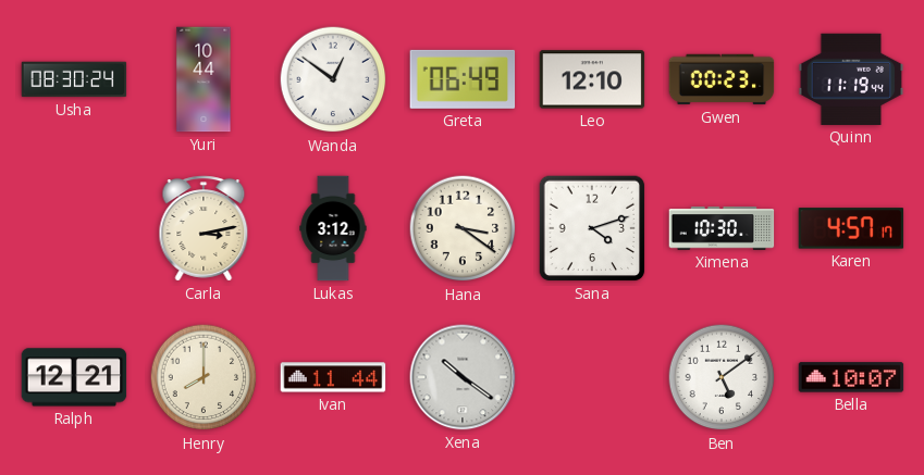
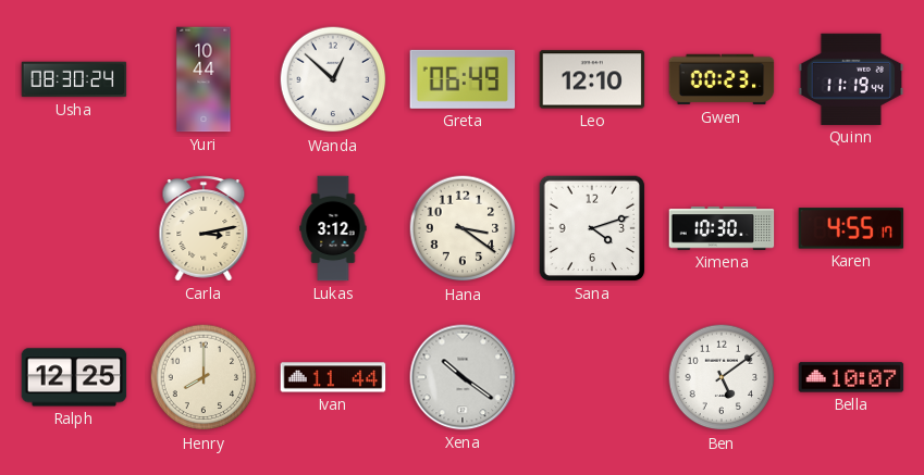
Wanda: 12:51 -> 12:52
Karen: 4:57 -> 4:55
Ralph: 12:21 -> 12:25
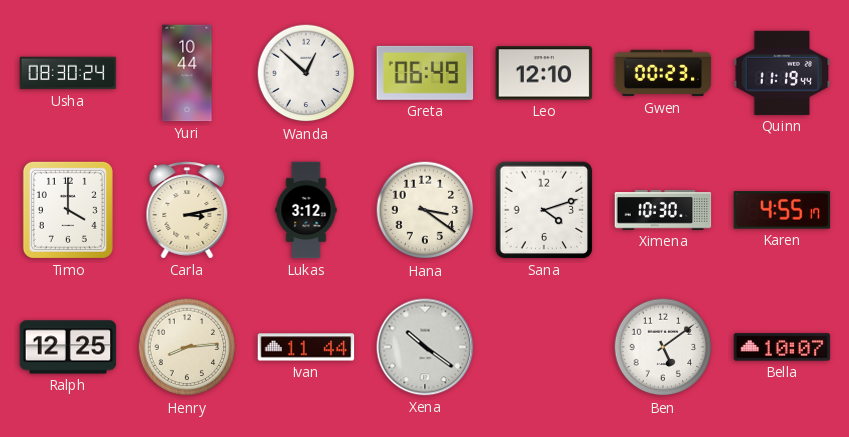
Timo: none -> 4:00
Henry: 8:00 -> 8:14
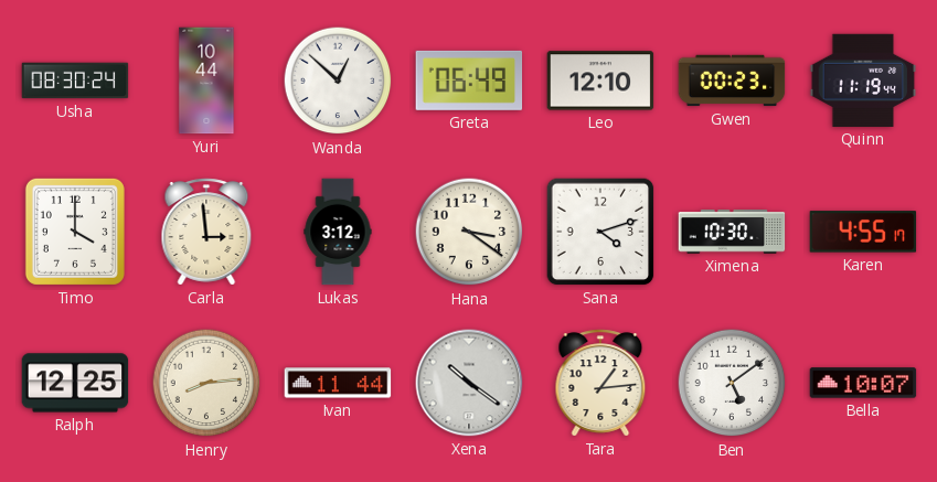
Carla: 3:13 -> 2:59
Tara: none -> 1:14
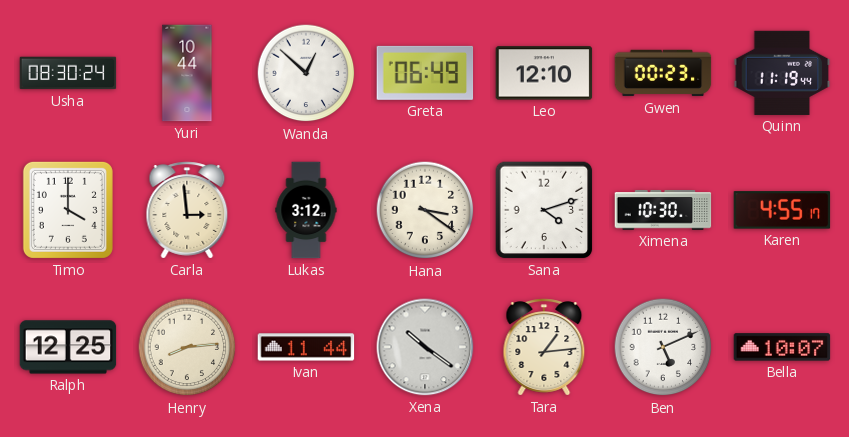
Ben: 5:09 -> 5:11
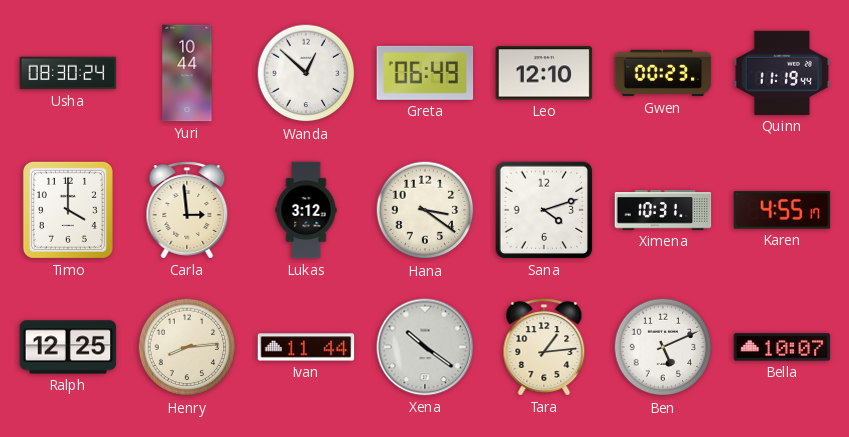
Ximena: 10:30 -> 10:31
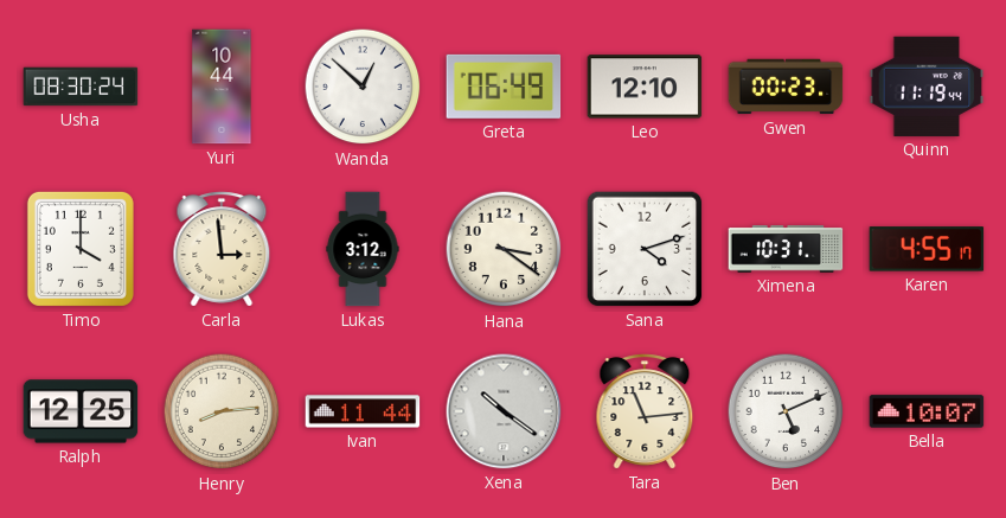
Tara: 1:14 -> 11:14
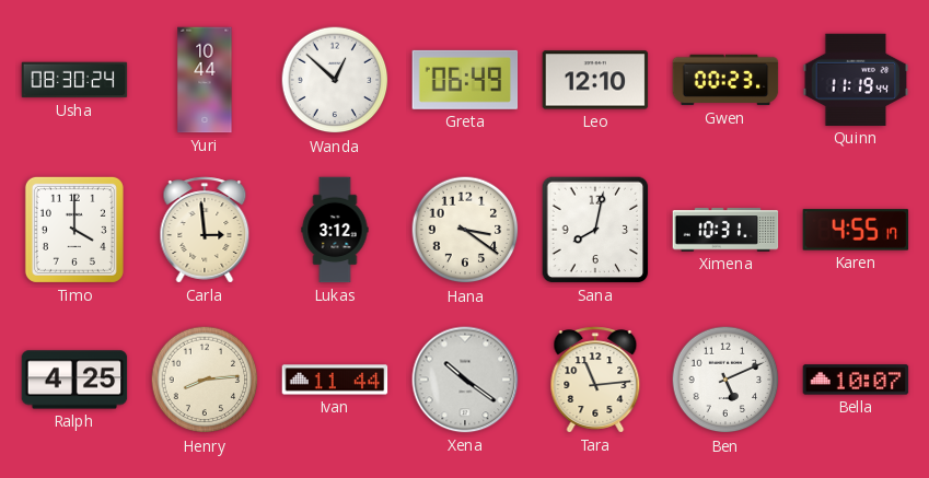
Sana: 4:12 -> 8:02
Ralph: 12:25 -> 4:25
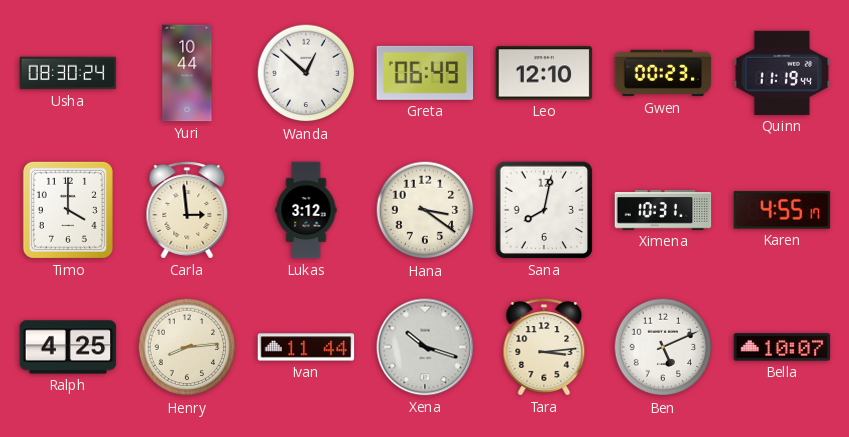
Xena: 10:21 -> 10:18
Tara: 11:14 -> 3:14
